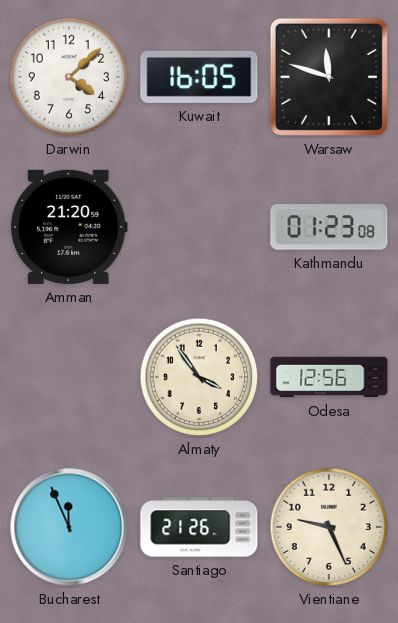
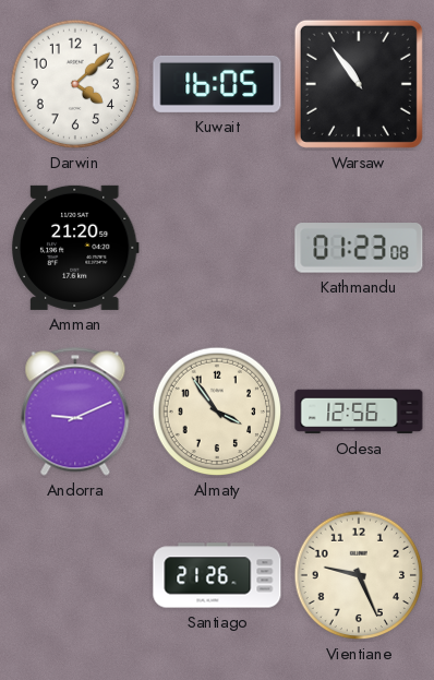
Warsaw: 11:48 -> 10:54
Andorra: none -> 9:11
Bucharest: 11:56 -> none
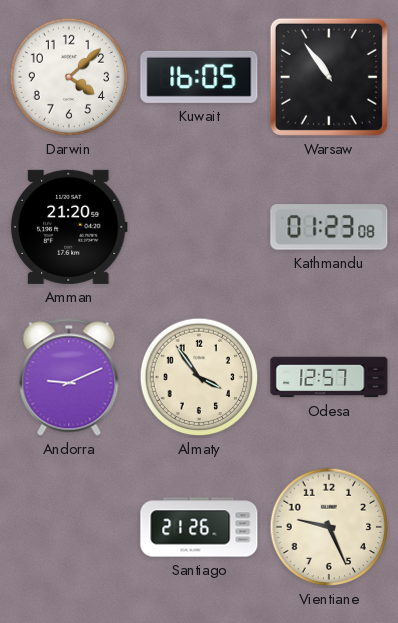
Odesa: 12:56 -> 12:57
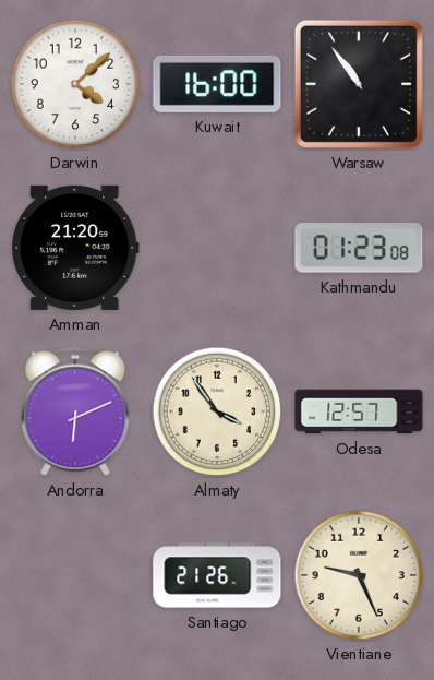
Kuwait: 16:05 -> 16:00
Andorra: 9:11 -> 6:11
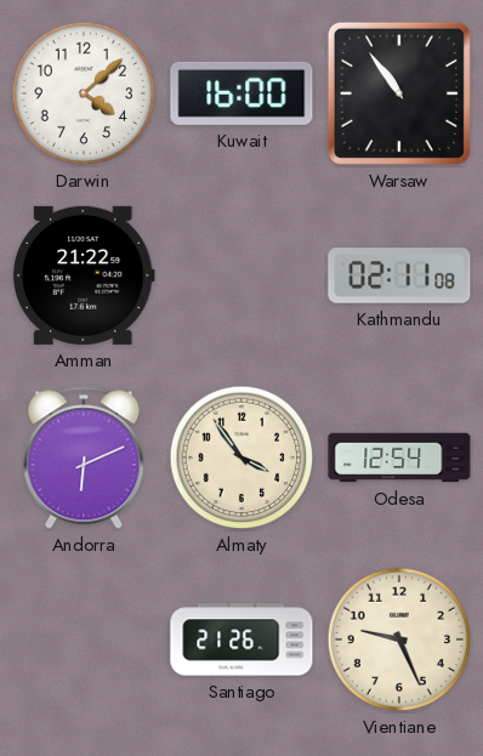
Amman: 21:20 -> 21:22
Kathmandu: 01:23 -> 02:11
Odesa: 12:57 -> 12:54
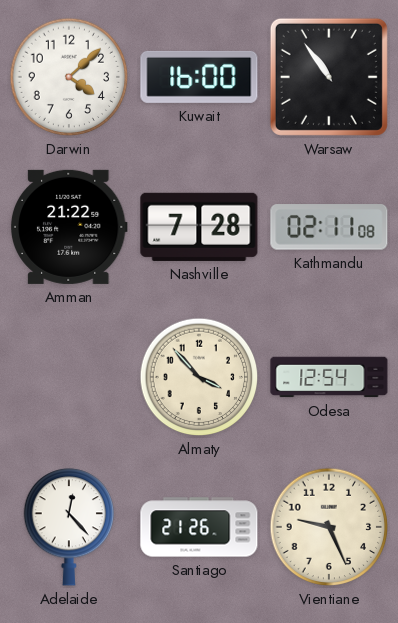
Nashville: none -> 7:28
Andorra: 6:11 -> none
Almaty: 3:54 -> 3:53
Adelaide: none -> 12:23
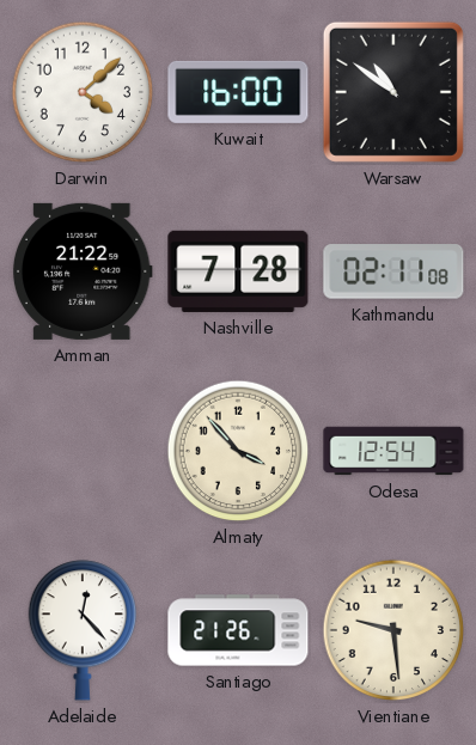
Warsaw: 10:54 -> 10:51
Vientiane: 9:26 -> 9:29
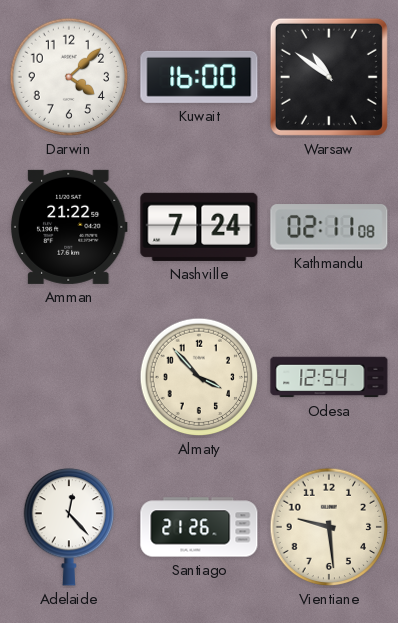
Nashville: 7:28 -> 7:24
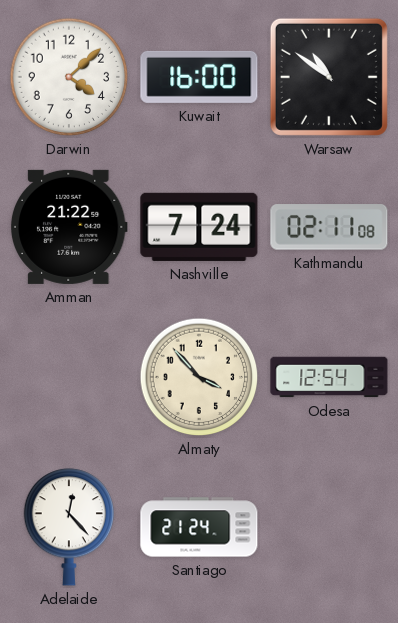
Santiago: 21:26 -> 21:24
Vientiane: 9:29 -> none
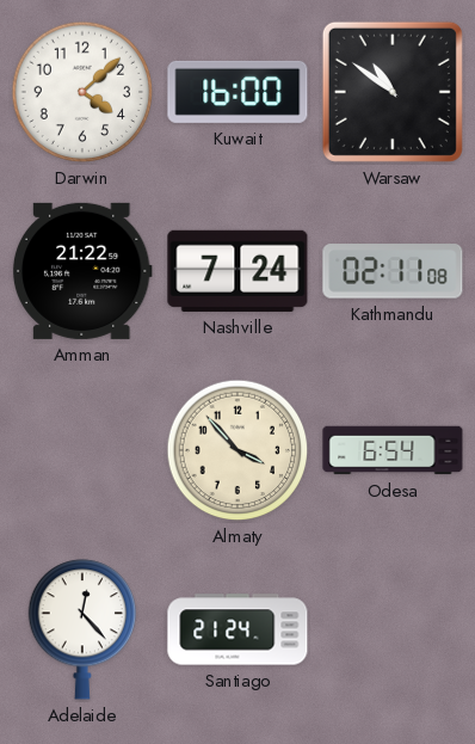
Odesa: 12:54 -> 6:54
